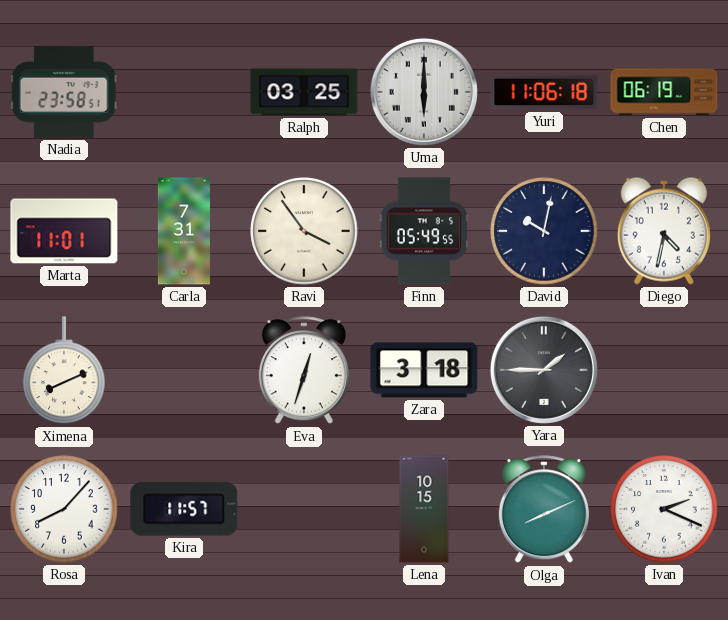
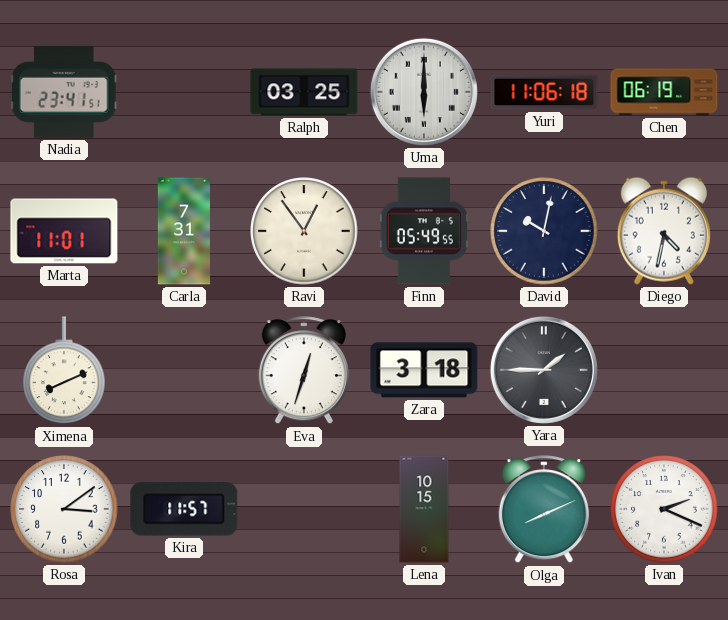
Nadia: 23:58 -> 23:41
Ravi: 3:54 -> 12:54
Rosa: 8:07 -> 3:09
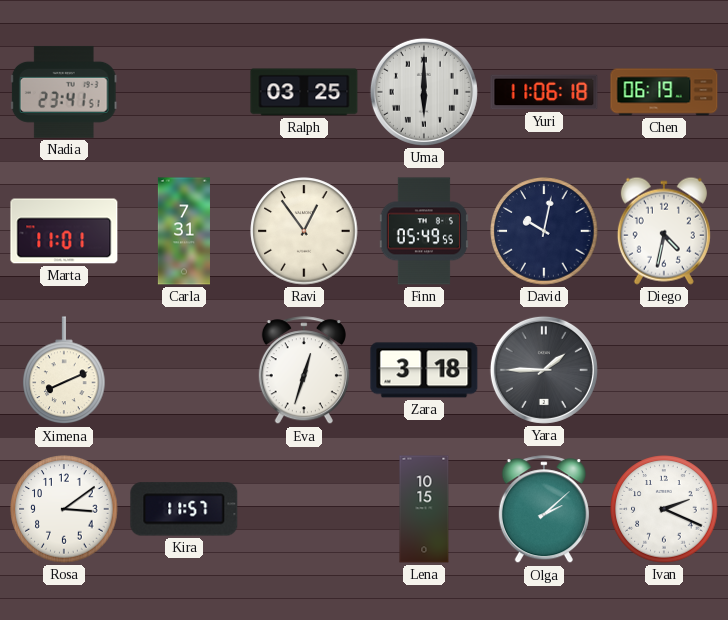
Olga: 8:11 -> 2:08
